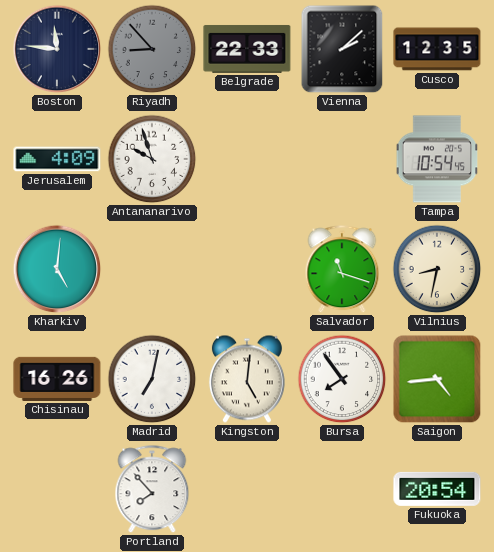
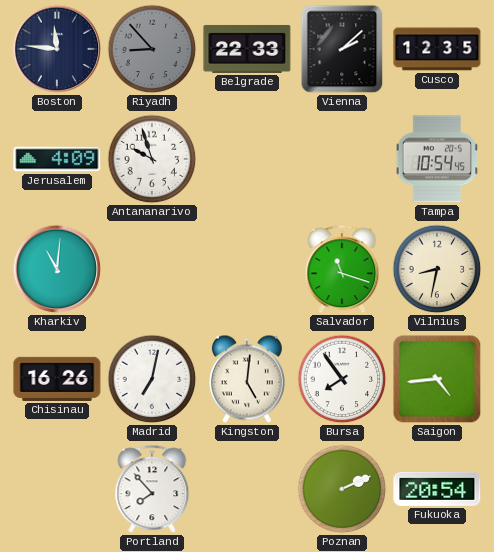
Kharkiv: 5:01 -> 11:01
Poznan: none -> 2:11
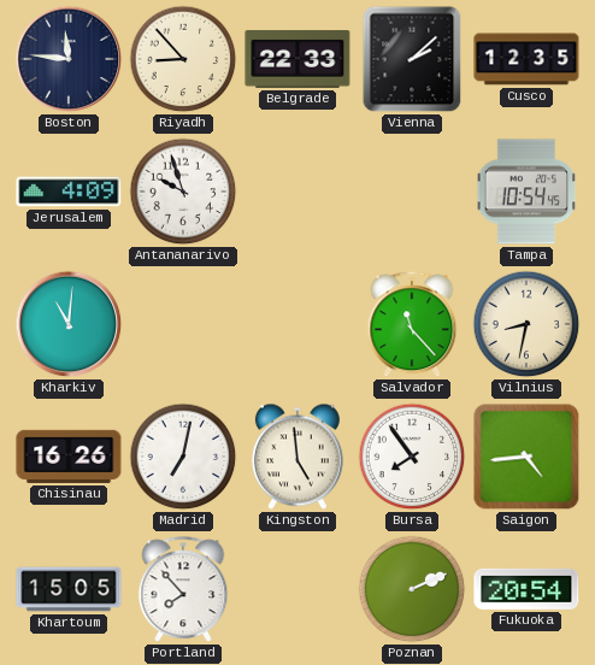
Riyadh dial: grey -> cream
Salvador: 11:18 -> 11:23
Kingston: 5:01 -> 4:59
Khartoum: none -> 15:05
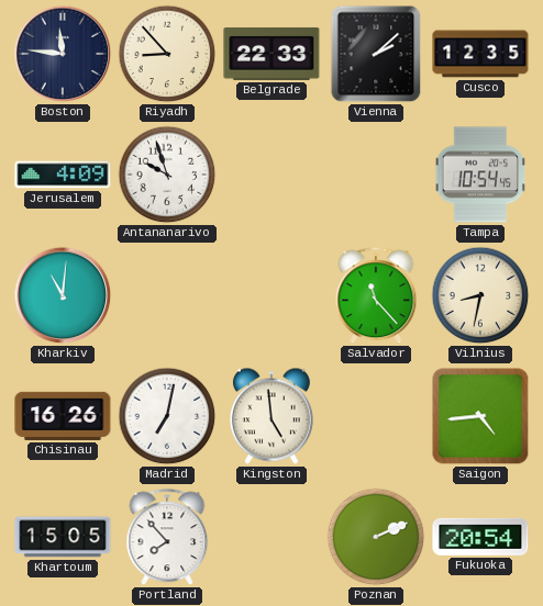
Bursa: 7:54 -> none
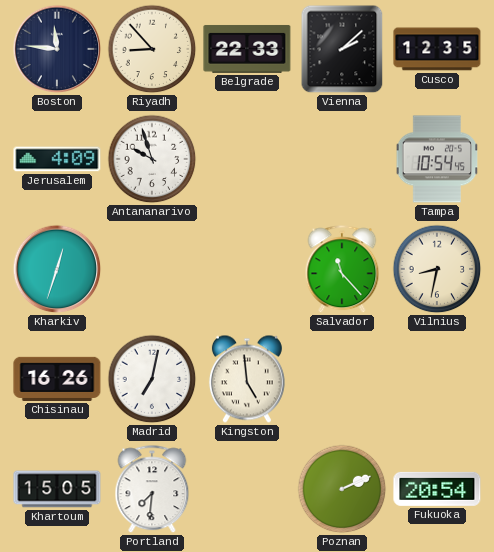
Kharkiv: 11:01 -> 12:33
Saigon: 4:44 -> none
Portland: 7:53 -> 7:31
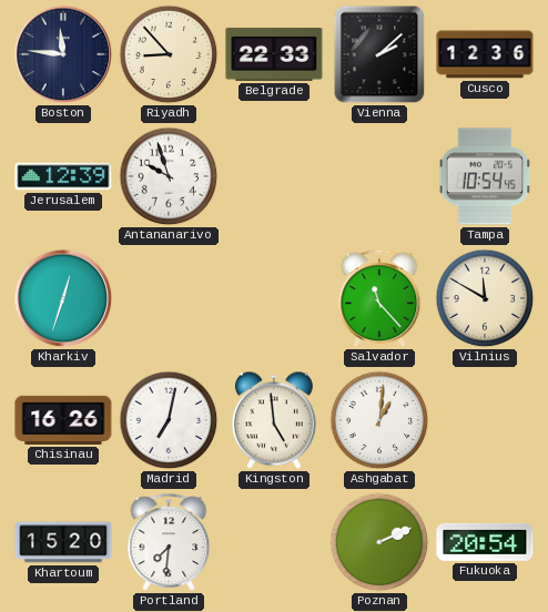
Cusco: 12:35 -> 12:36
Jerusalem: 4:09 -> 12:39
Vilnius: 8:32 -> 11:50
Ashgabat: none -> 1:01
Khartoum: 15:05 -> 15:20
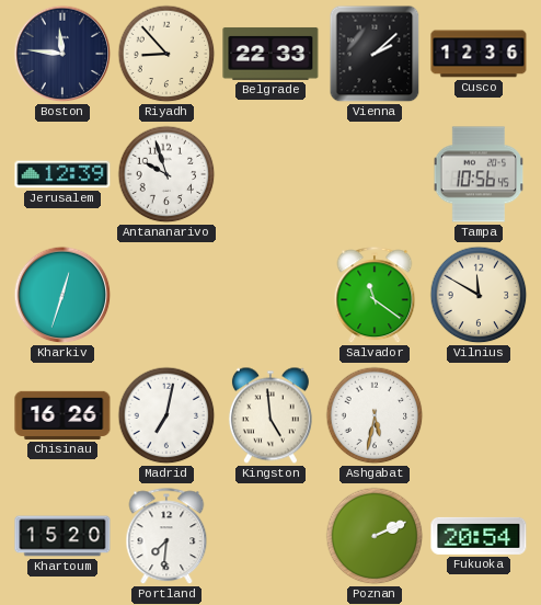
Tampa: 10:54 -> 10:56
Salvador: 11:23 -> 11:21
Ashgabat: 1:01 -> 5:32
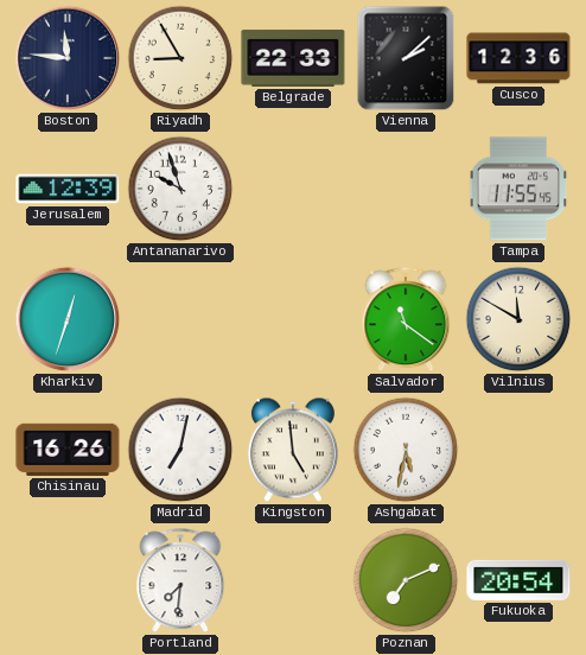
Riyadh: 8:53 -> 8:55
Tampa: 10:56 -> 11:55
Khartoum: 15:20 -> none
Poznan: 2:11 -> 7:11
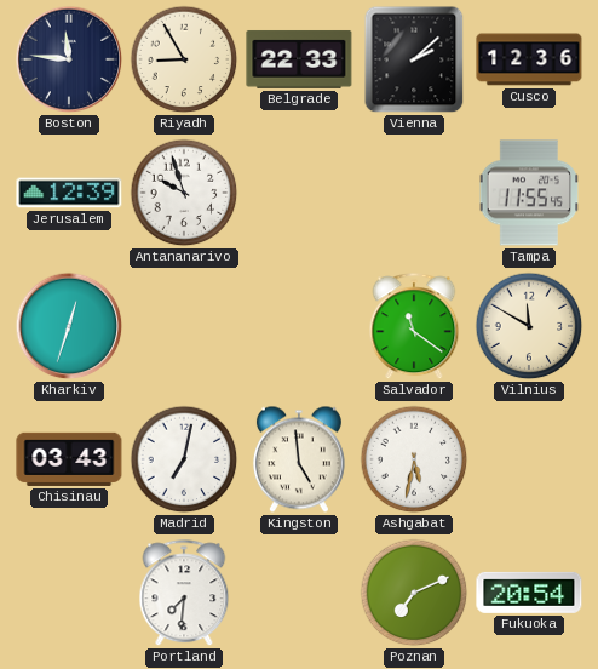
Chisinau: 16:26 -> 03:43
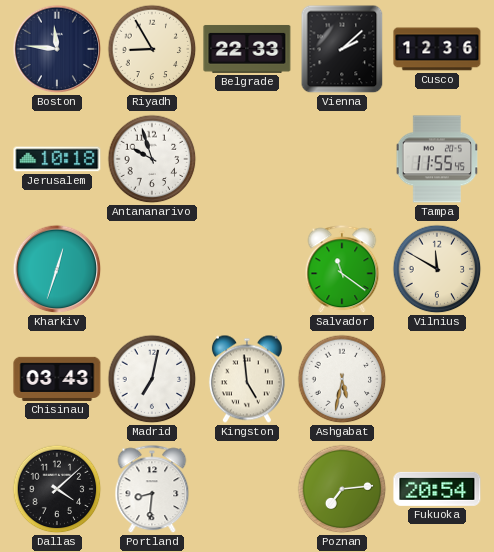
Jerusalem: 12:39 -> 10:18
Dallas: none -> 4:08
Portland: 7:31 -> 8:31
Poznan: 7:11 -> 7:14
